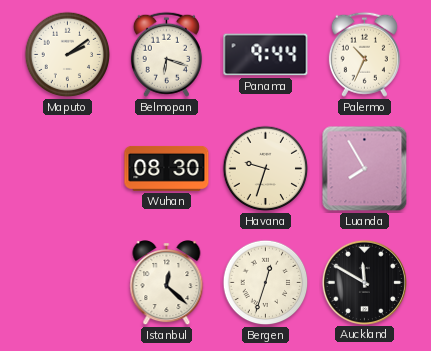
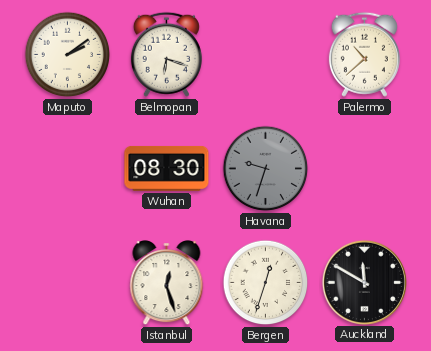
Panama: 9:44 -> none
Palermo: 10:34 -> 10:38
Havana dial: cream -> grey
Luanda: 7:55 -> none
Istanbul: 12:22 -> 12:27
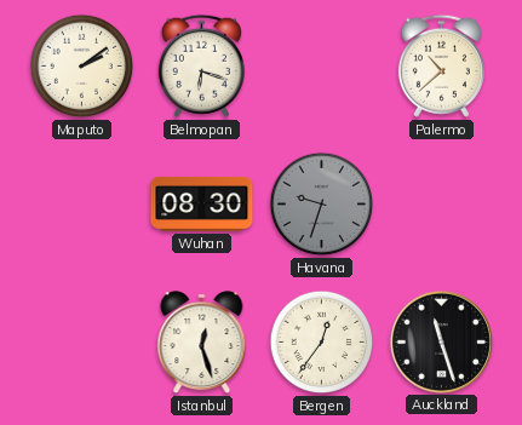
Bergen: 12:33 -> 12:36
Auckland: 11:50 -> 11:27
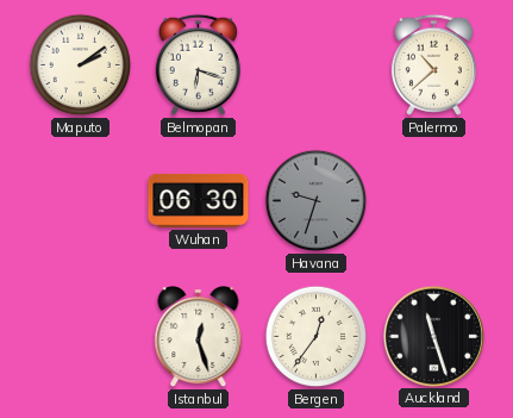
Wuhan: 08:30 -> 06:30
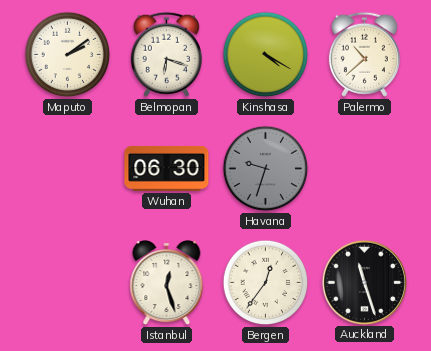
Kinshasa: none -> 4:20
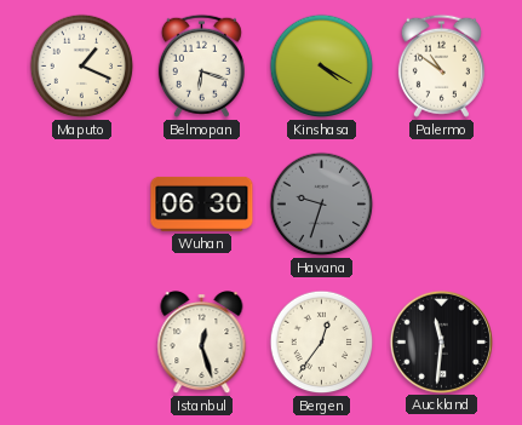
Maputo: 2:09 -> 1:19
Palermo: 10:38 -> 10:51
Auckland: 11:27 -> 11:31
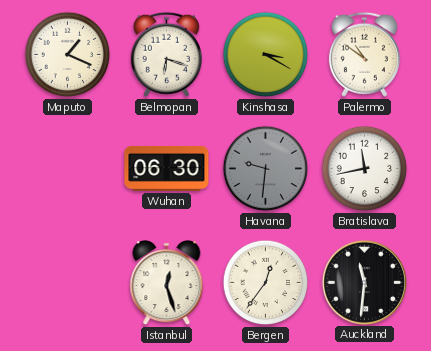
Kinshasa: 4:20 -> 3:20
Havana: 9:33 -> 9:31
Bratislava: none -> 11:43
